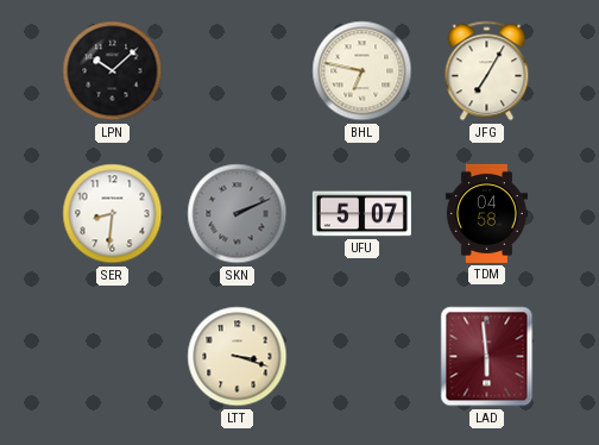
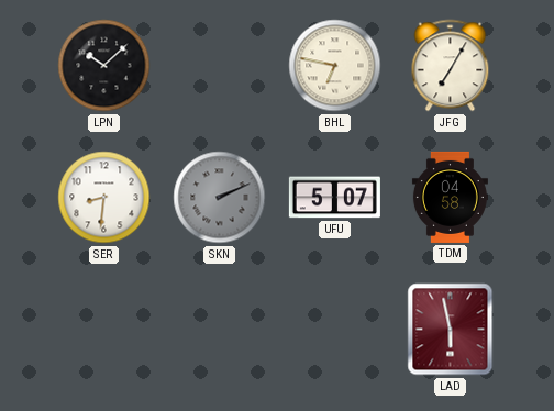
LTT: 3:18 -> none
LAD: 5:59 -> 5:58
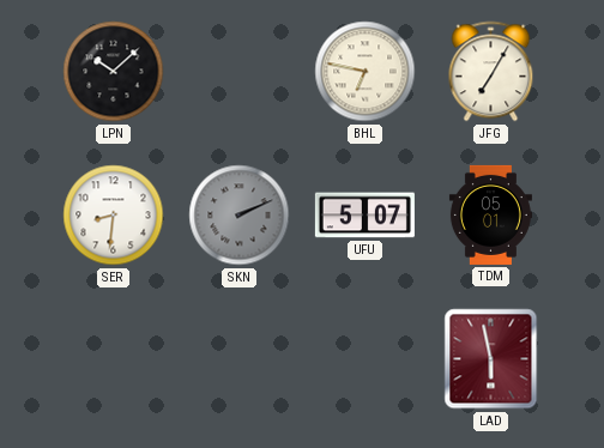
TDM: 04:58 -> 05:01
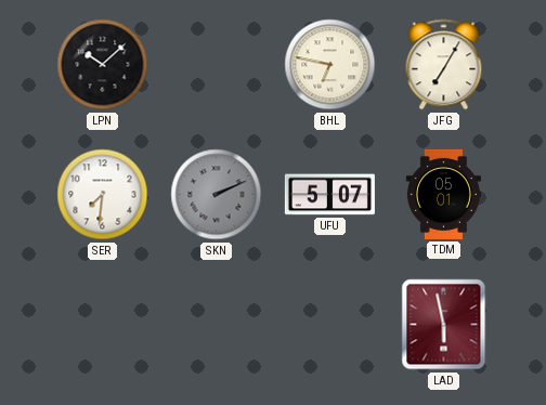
SER: 8:31 -> 7:31
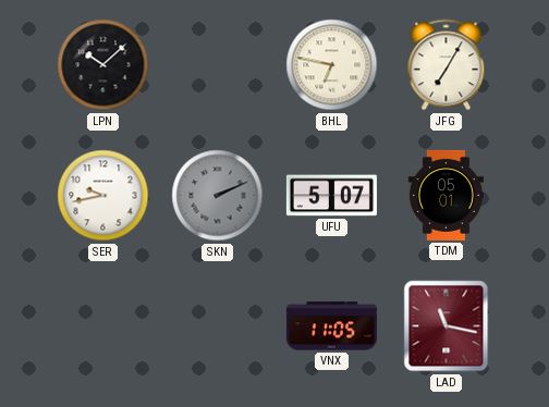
SER: 7:31 -> 9:43
VNX: none -> 11:05
LAD: 5:58 -> 11:17
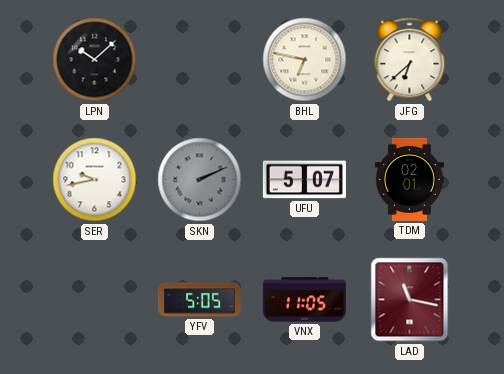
JFG: 7:05 -> 6:38
TDM: 05:01 -> 02:01
YFV: none -> 5:05
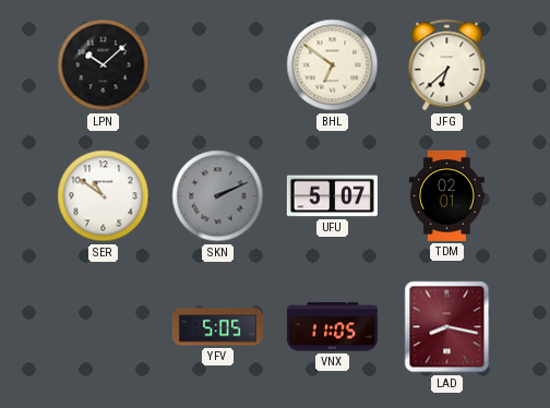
BHL: 6:47 -> 6:51
SER: 9:43 -> 10:51
LAD: 11:17 -> 8:17
